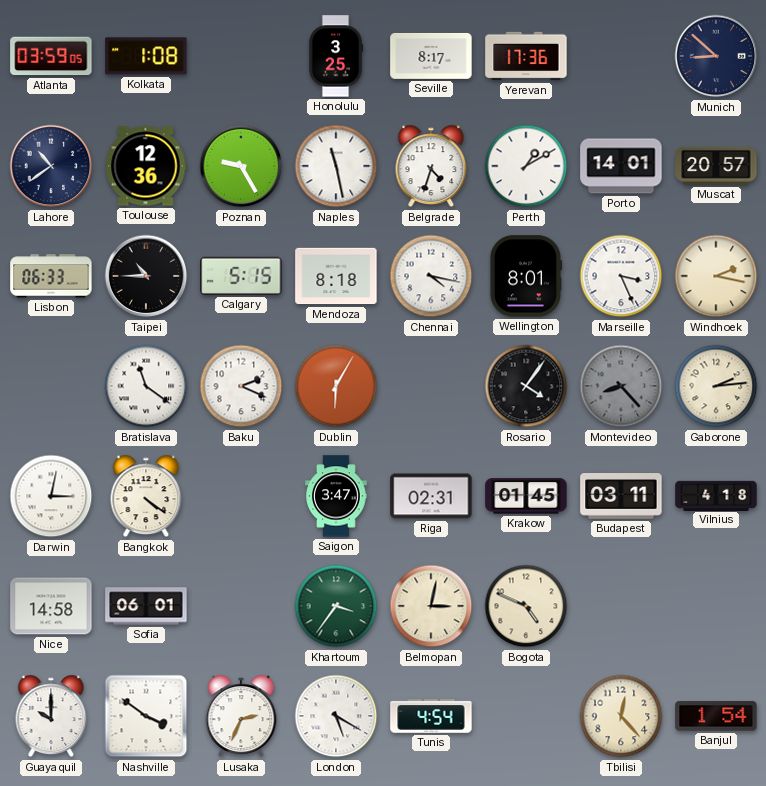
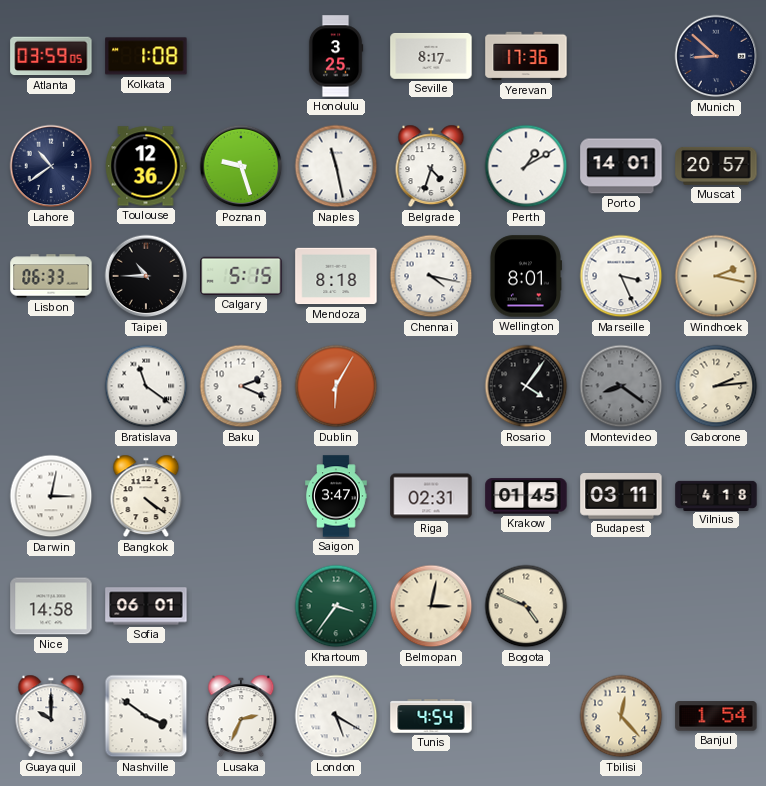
Poznan: 9:25 -> 9:27
Montevideo: 8:23 -> 8:21
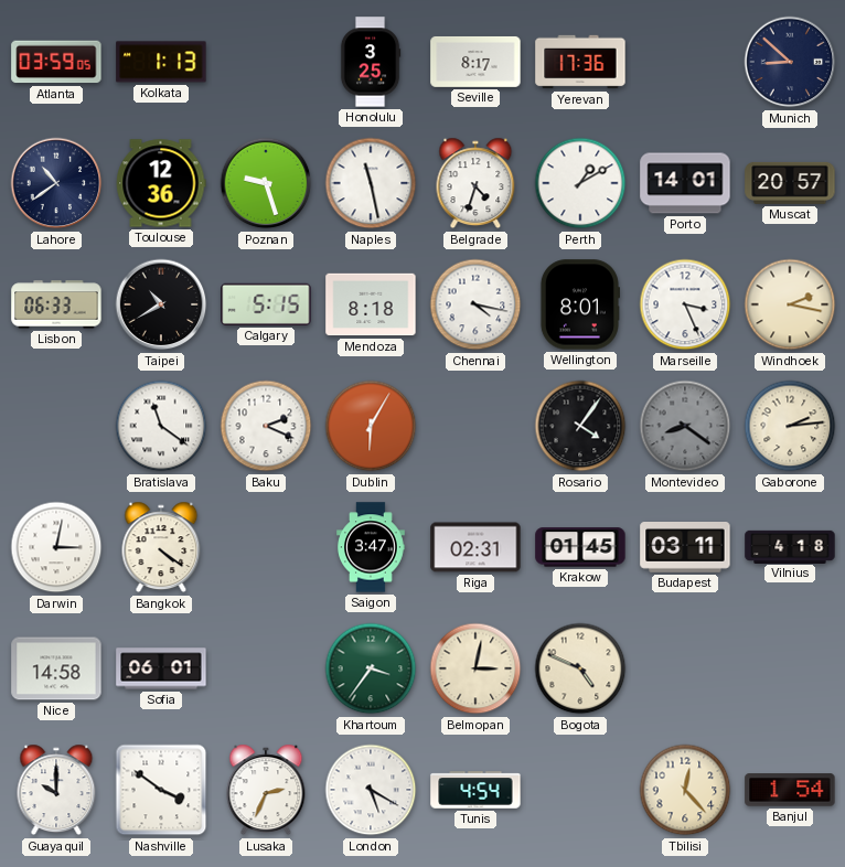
Kolkata: 1:08 -> 1:13
Taipei: 10:45 -> 10:40
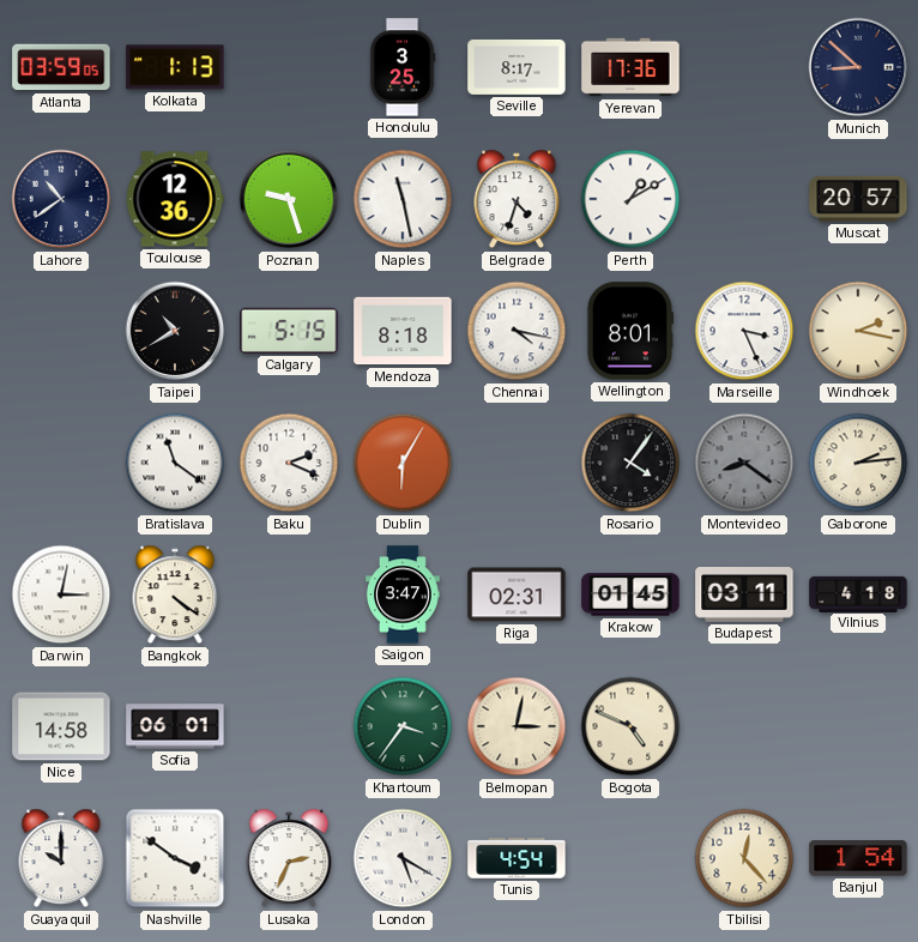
Porto: 14:01 -> none
Lisbon: 06:33 -> none
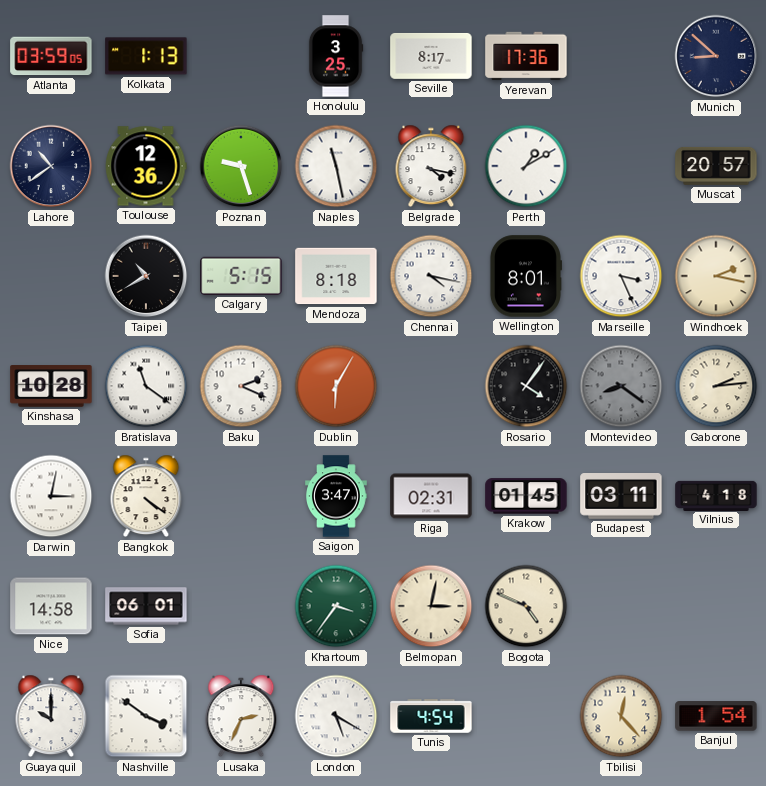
Belgrade: 4:33 -> 4:17
Kinshasa: none -> 10:28
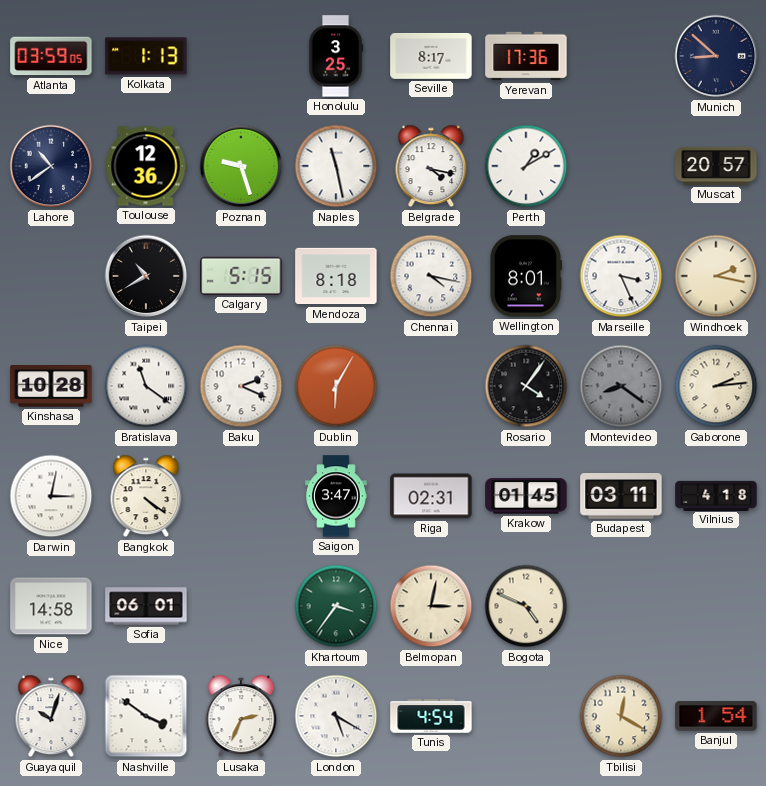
Guayaquil: 10:00 -> 10:03
Tbilisi: 12:23 -> 12:20
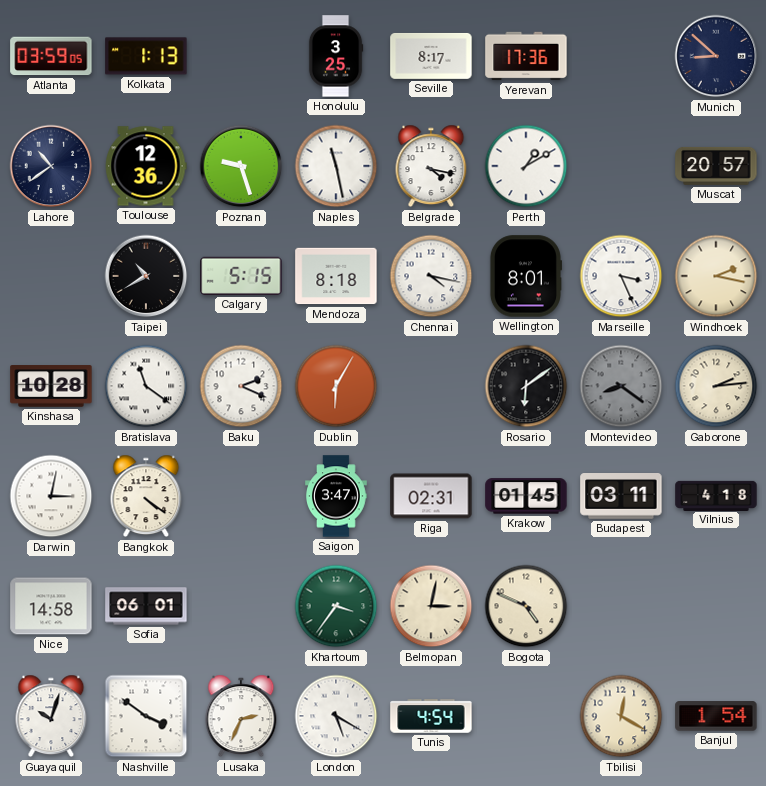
Rosario: 4:06 -> 6:09
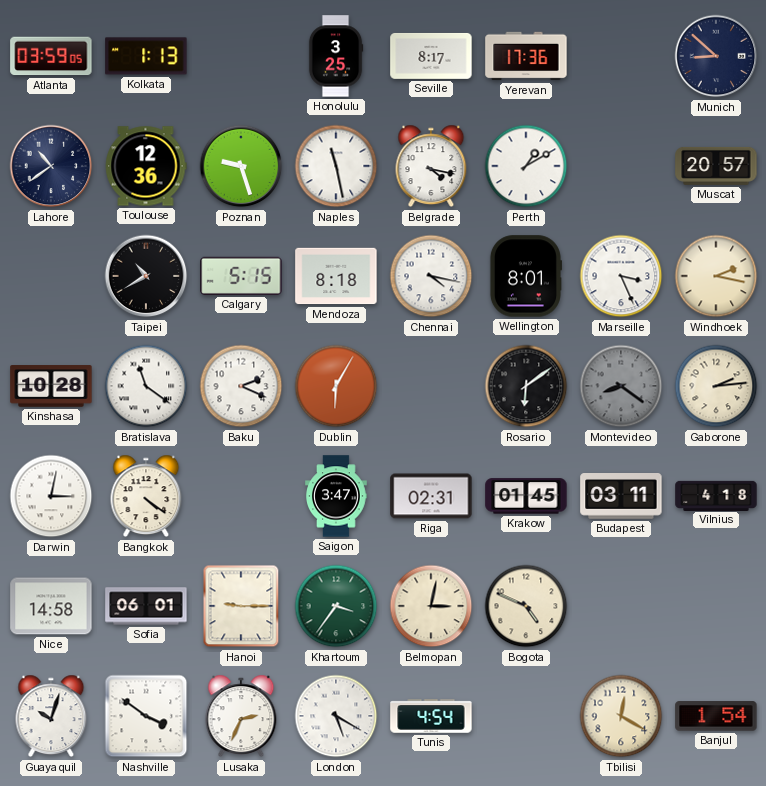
Hanoi: none -> 9:15
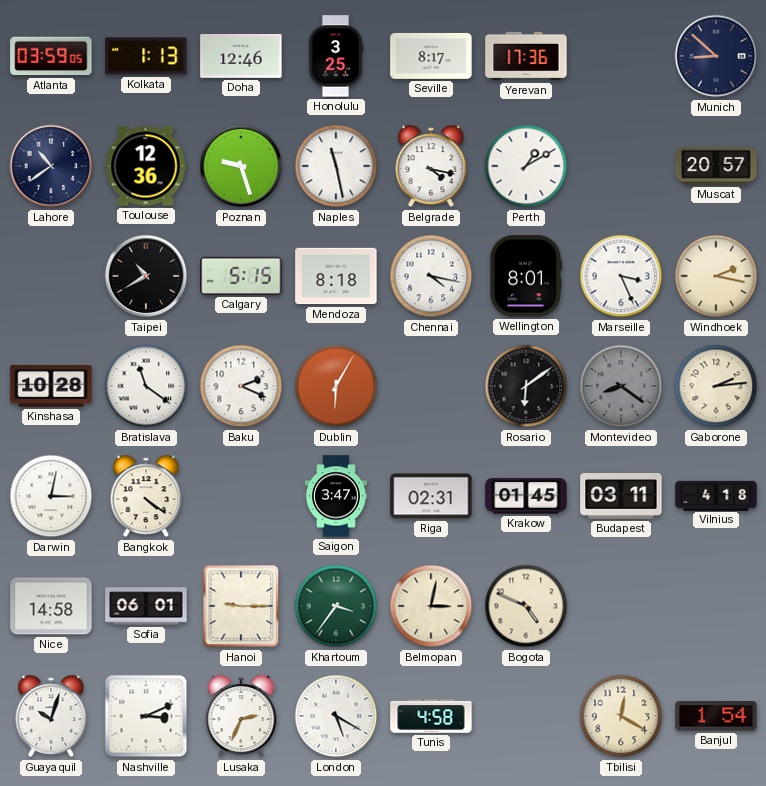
Doha: none -> 12:46
Nashville: 3:51 -> 3:11
Tunis: 4:54 -> 4:58
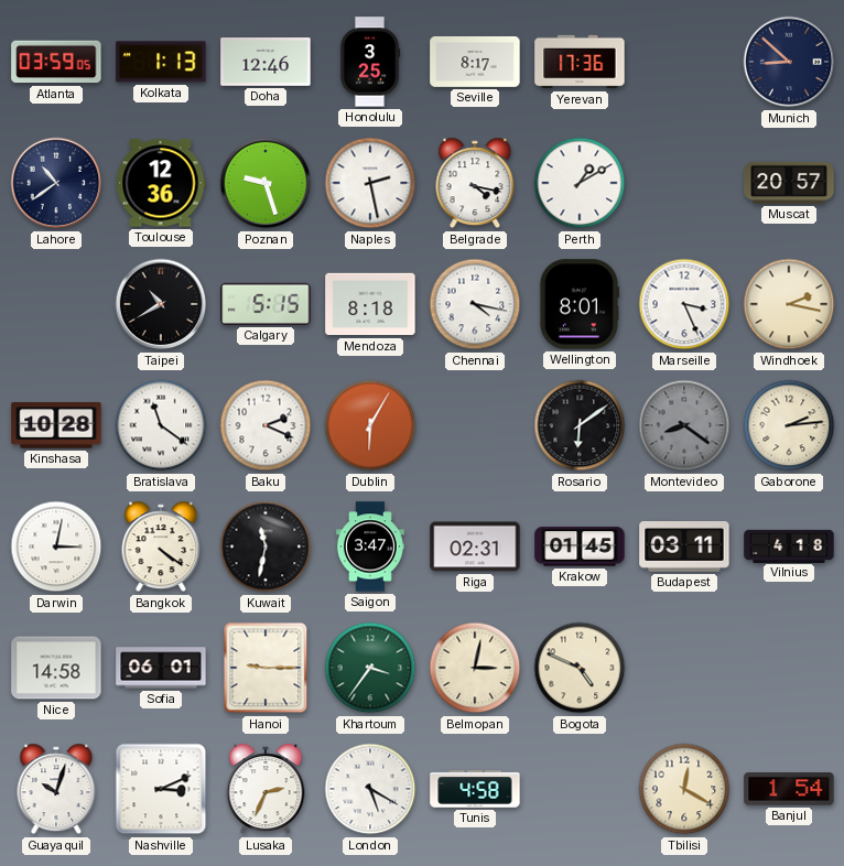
Naples: 11:28 -> 2:28
Kuwait: none -> 11:32
